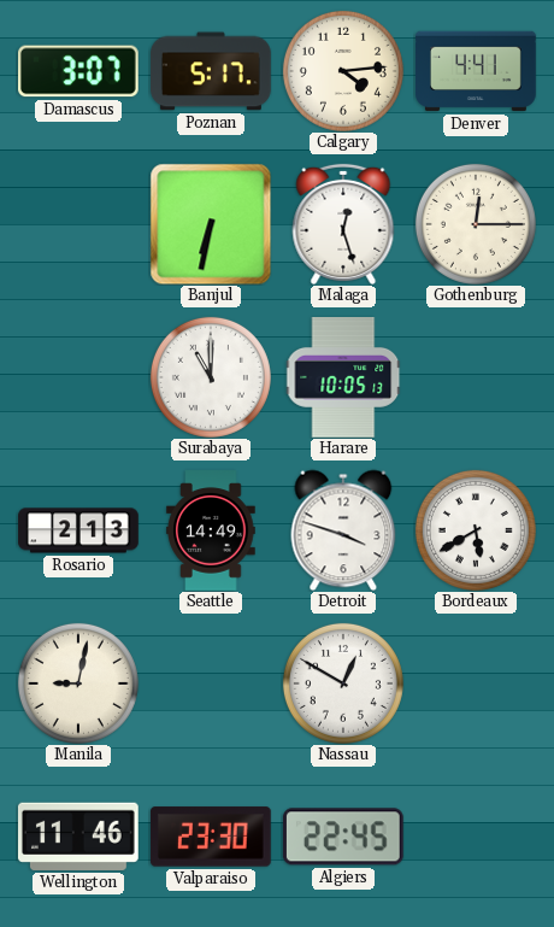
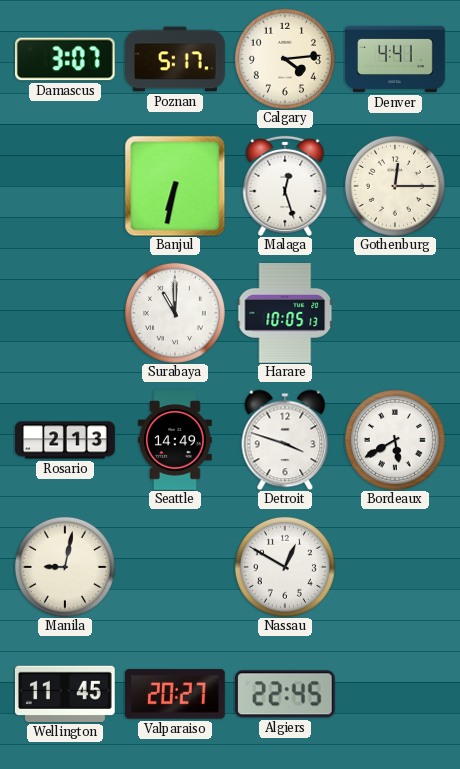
Wellington: 11:46 -> 11:45
Valparaiso: 23:30 -> 20:27
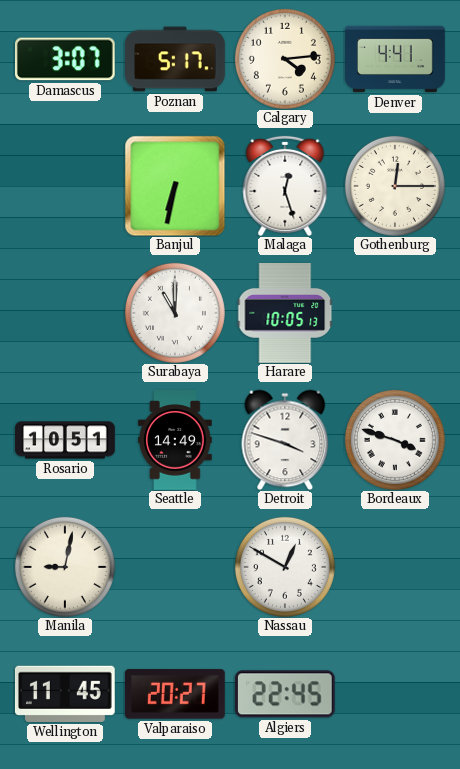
Rosario: 2:13 -> 10:51
Bordeaux: 5:40 -> 3:48
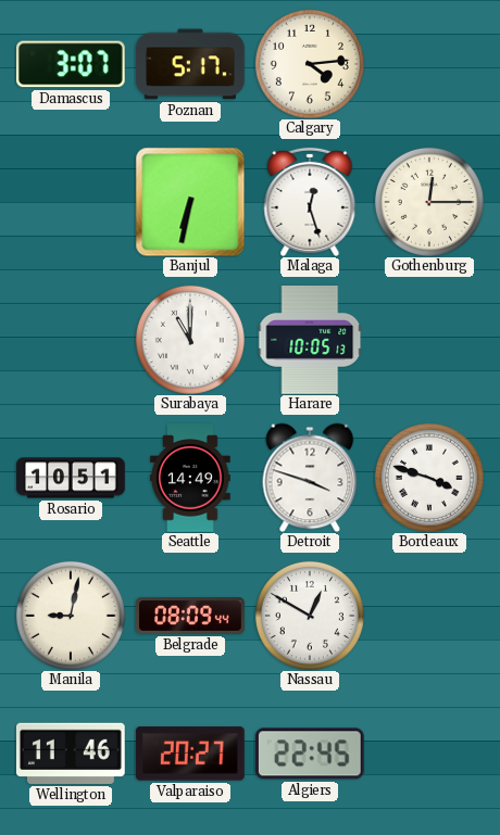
Denver: 4:41 -> none
Belgrade: none -> 08:09
Wellington: 11:45 -> 11:46
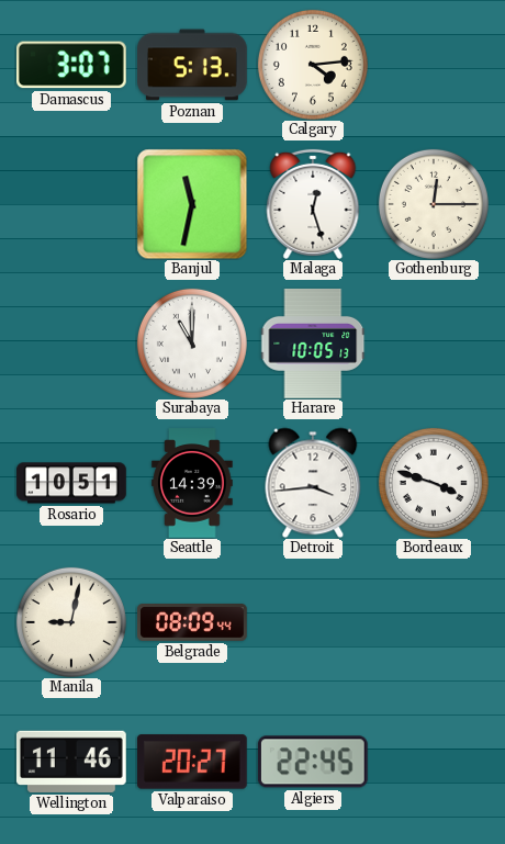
Poznan: 5:17 -> 5:13
Banjul: 6:32 -> 11:32
Seattle: 14:49 -> 14:39
Detroit: 3:48 -> 3:44
Nassau: 12:50 -> none
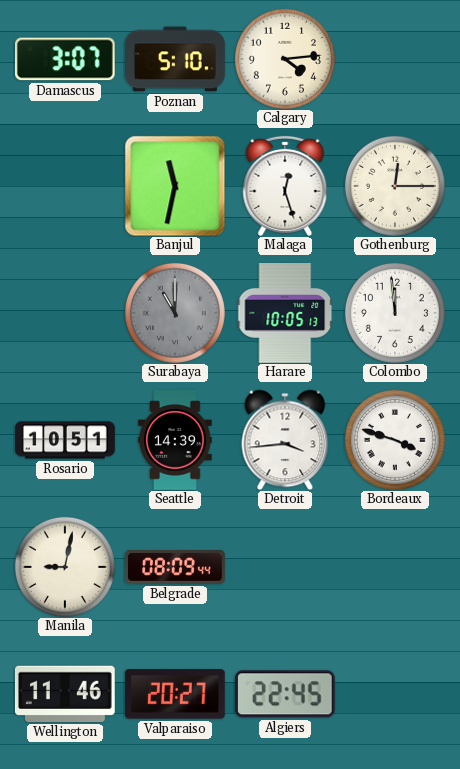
Poznan: 5:13 -> 5:10
Surabaya dial: white -> grey
Colombo: none -> 11:59
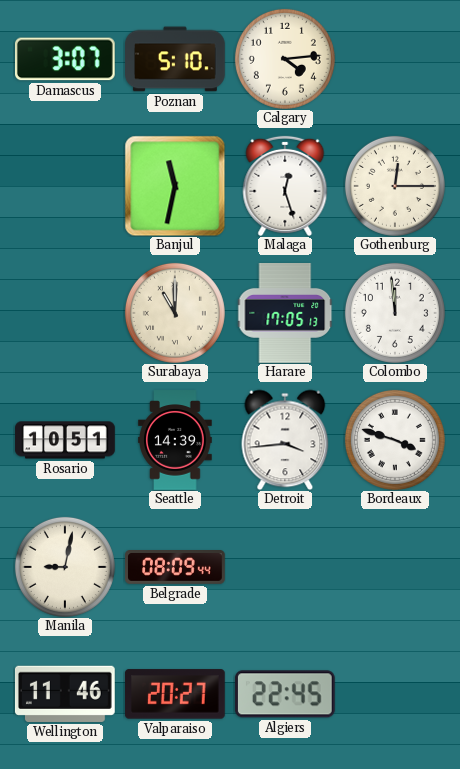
Surabaya dial: grey -> cream
Harare: 10:05 -> 17:05
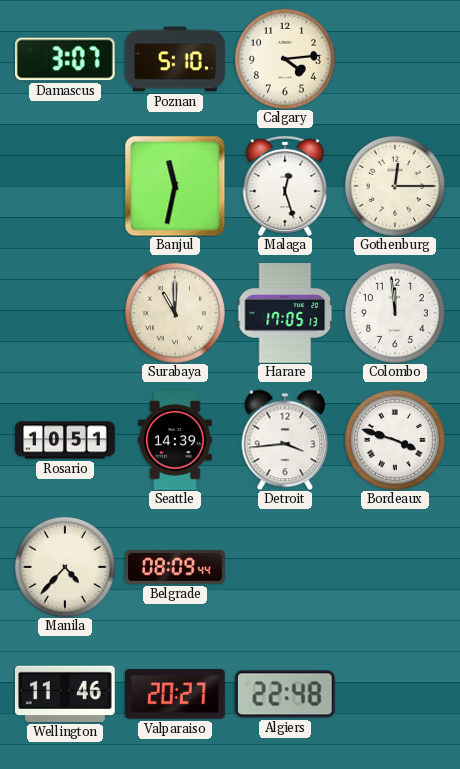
Manila: 9:02 -> 4:37
Algiers: 22:45 -> 22:48
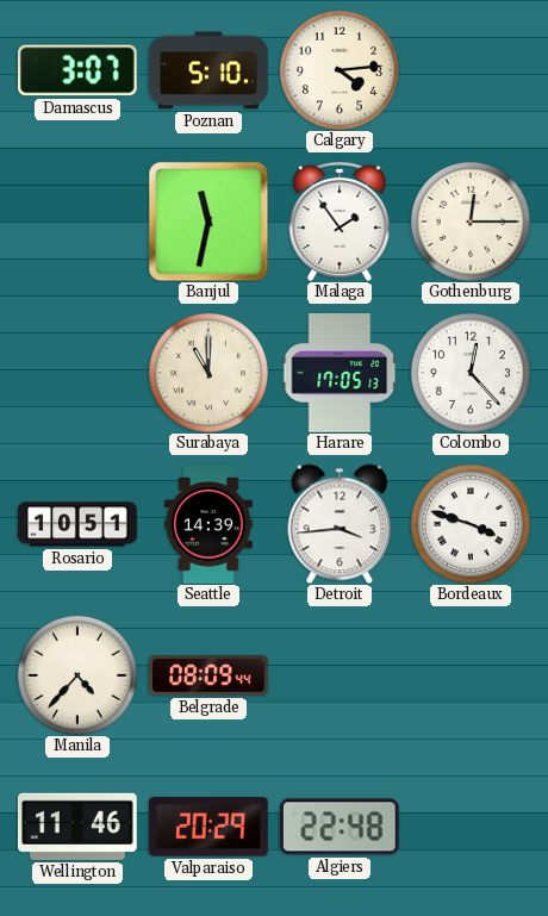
Malaga: 12:27 -> 1:54
Colombo: 11:59 -> 12:23
Valparaiso: 20:27 -> 20:29
